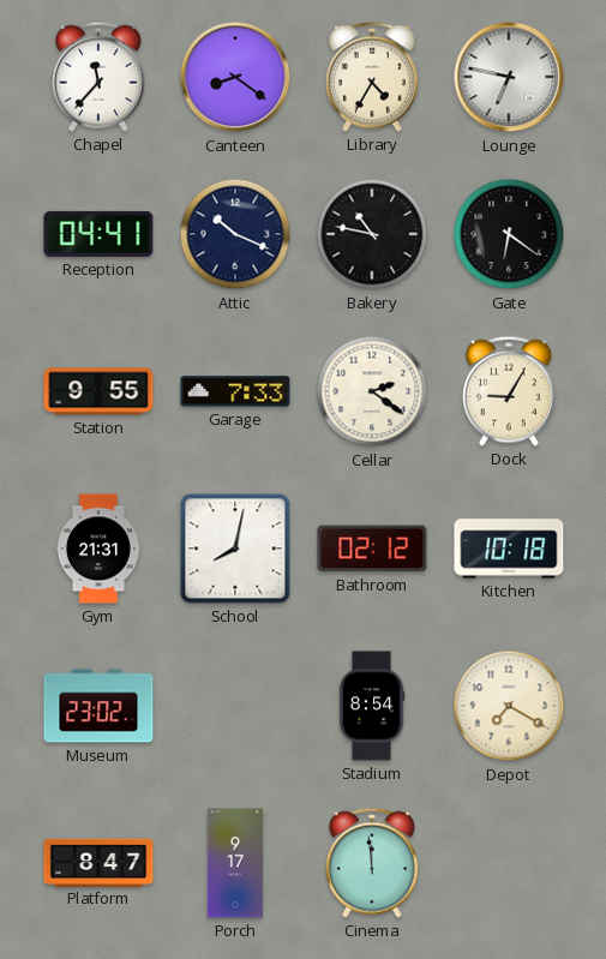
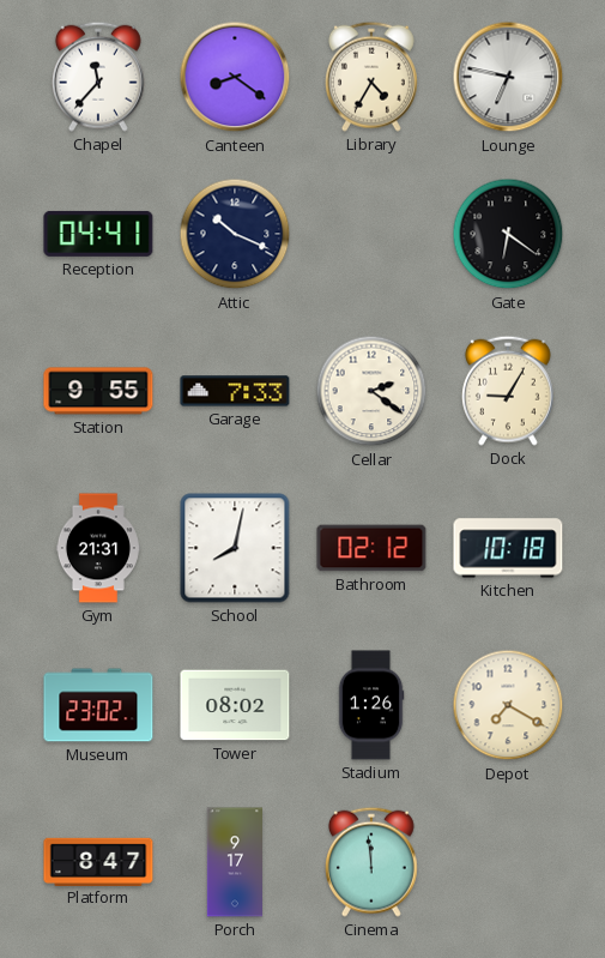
Bakery: 10:47 -> none
Tower: none -> 08:02
Stadium: 8:54 -> 1:26
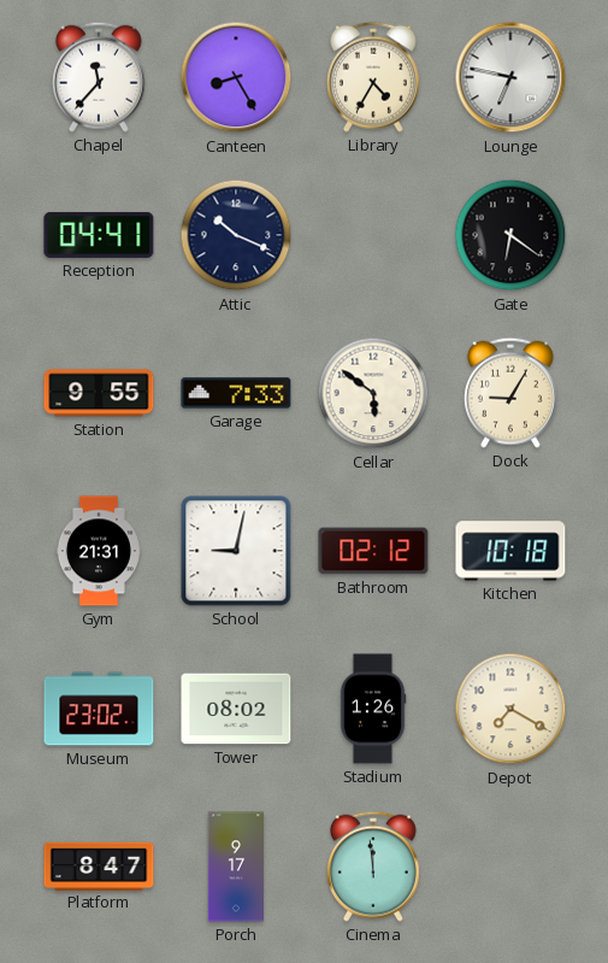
Canteen: 8:21 -> 8:25
Cellar: 2:21 -> 5:51
School: 8:02 -> 9:02
